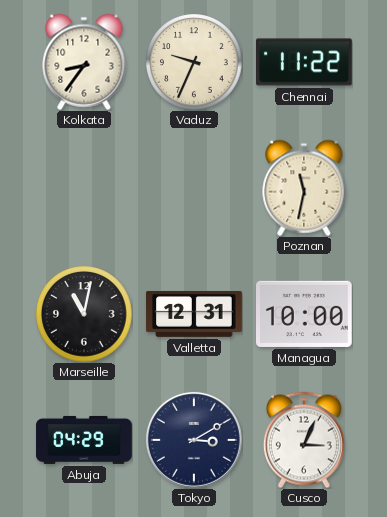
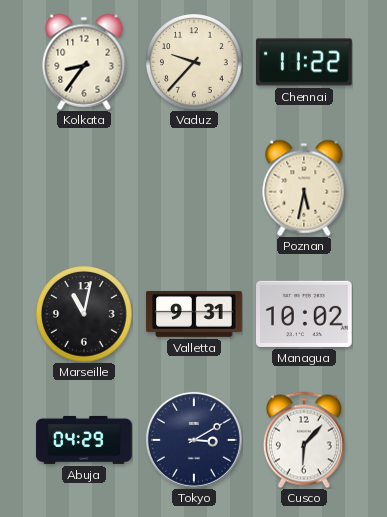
Vaduz: 9:34 -> 9:37
Poznan: 11:32 -> 5:32
Valletta: 12:31 -> 9:31
Managua: 10:00 -> 10:02
Cusco: 3:04 -> 6:07
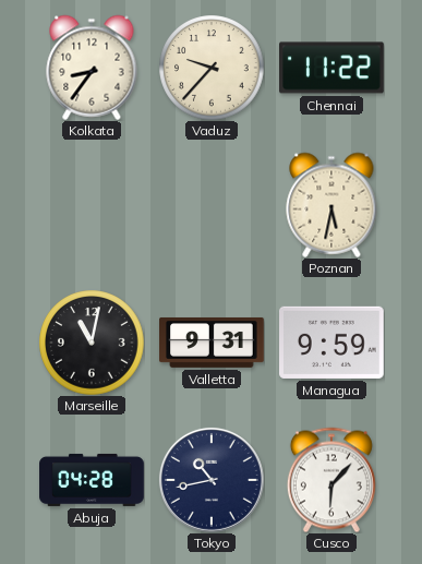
Managua: 10:02 -> 9:59
Abuja: 04:29 -> 04:28
Tokyo: 3:10 -> 10:43
